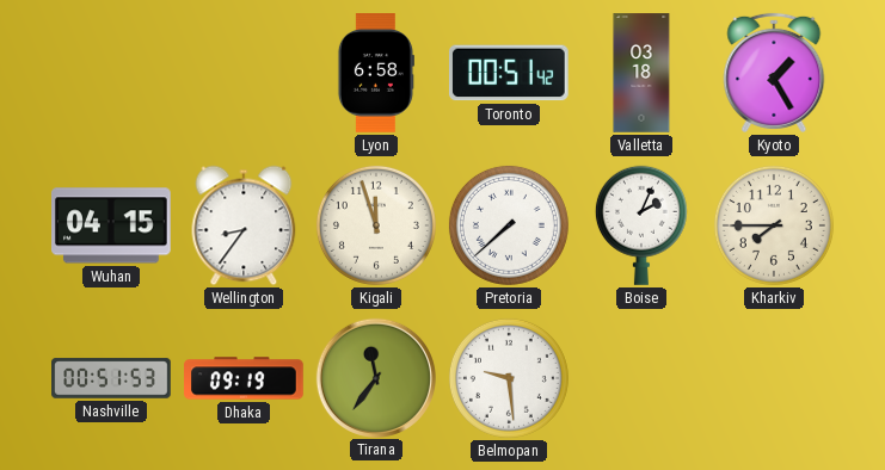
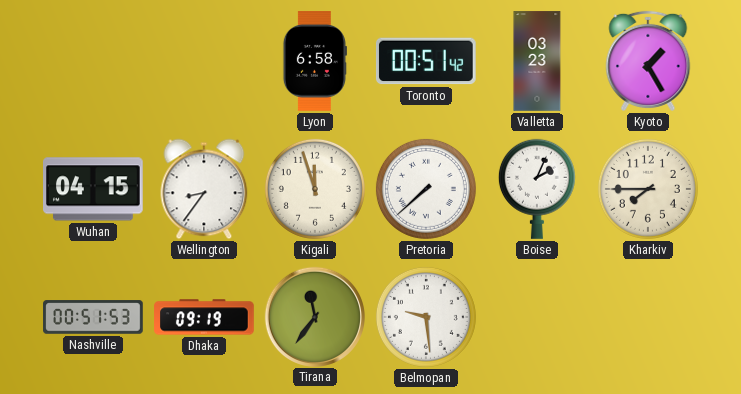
Valletta: 03:18 -> 03:23
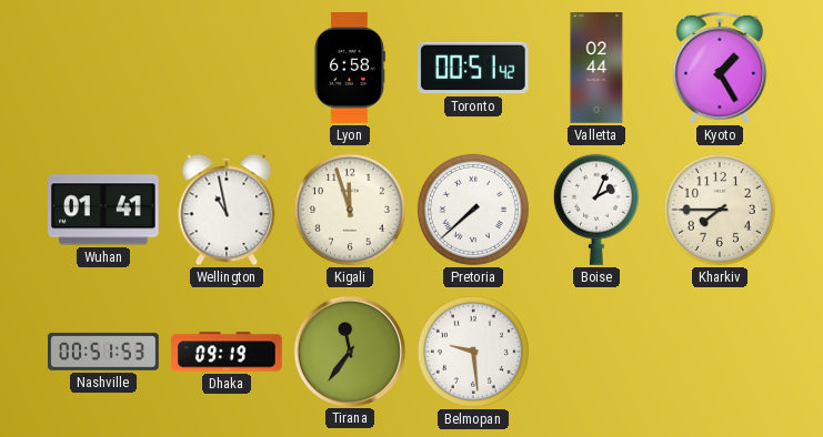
Valletta: 03:23 -> 02:44
Wuhan: 04:15 -> 01:41
Wellington: 8:36 -> 10:58
